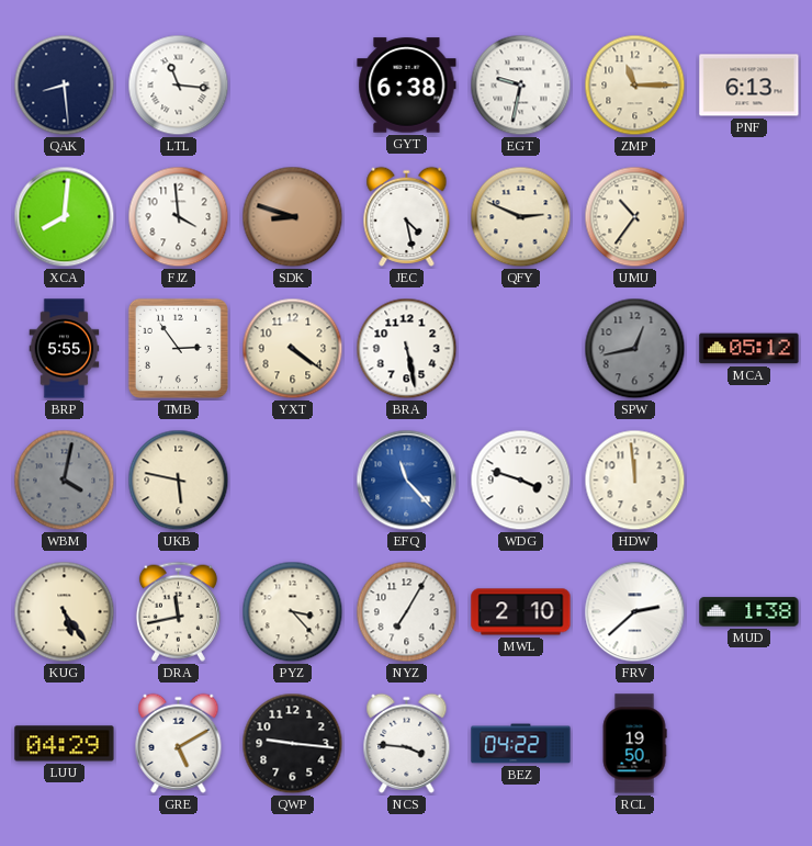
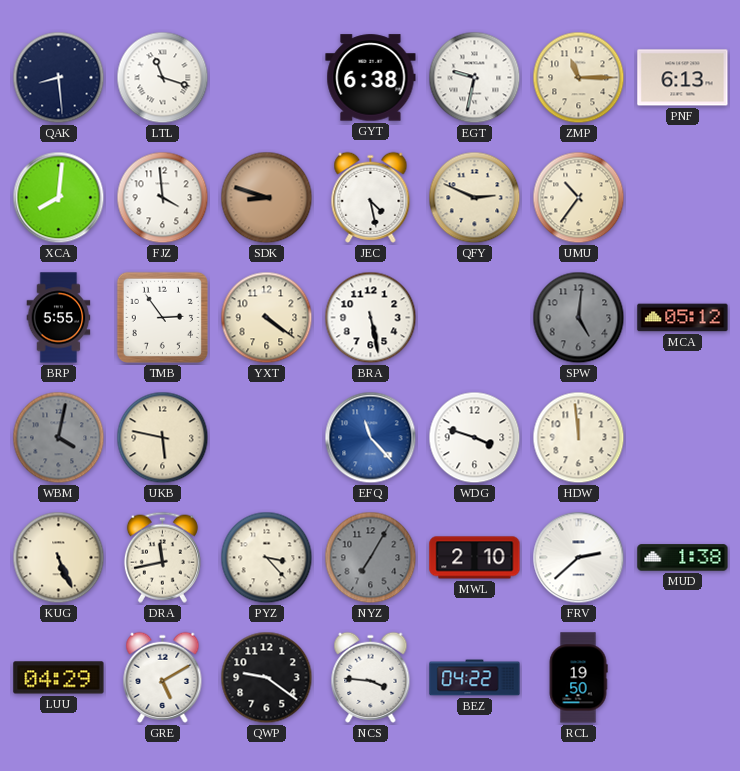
LTL: 11:16 -> 11:18
SPW: 12:43 -> 5:01
KUG: 5:24 -> 5:26
NYZ dial: white -> grey
QWP: 9:16 -> 9:21
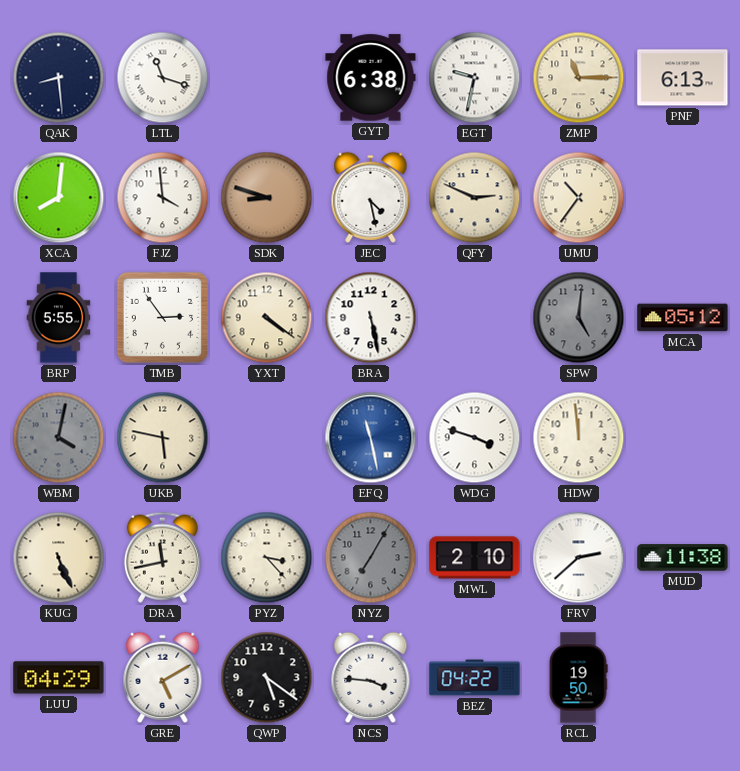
EFQ: 11:23 -> 11:28
MUD: 1:38 -> 11:38
QWP: 9:21 -> 5:21
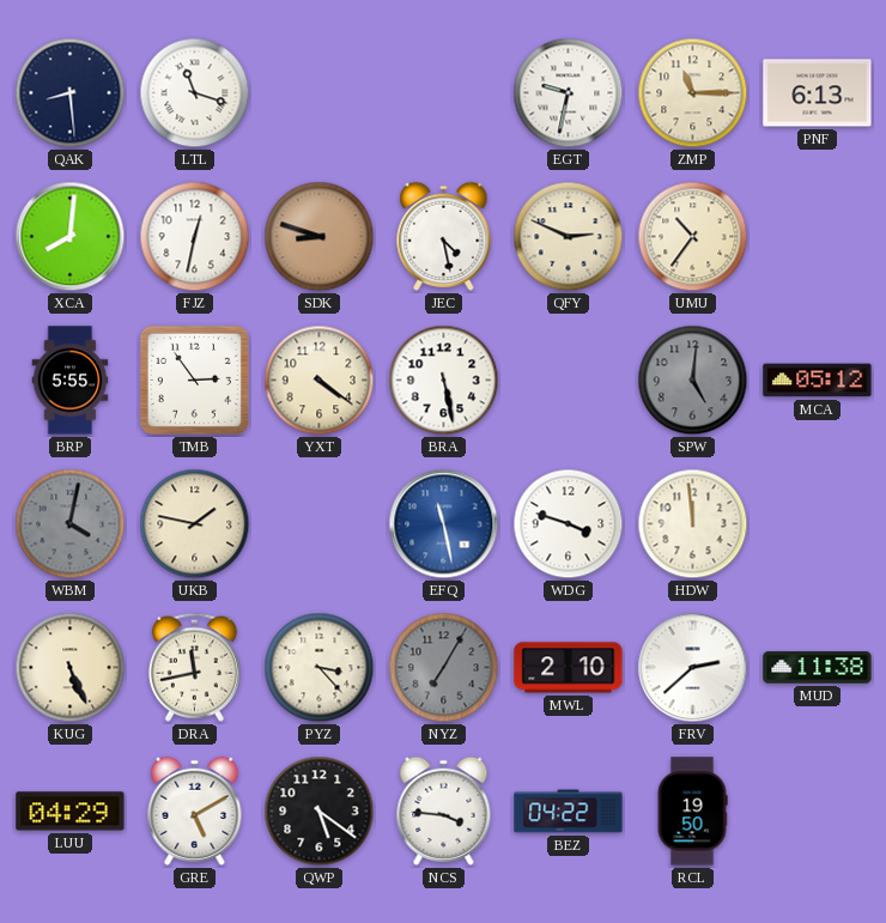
GYT: 6:38 -> none
FJZ: 3:59 -> 12:32
UKB: 5:47 -> 1:47
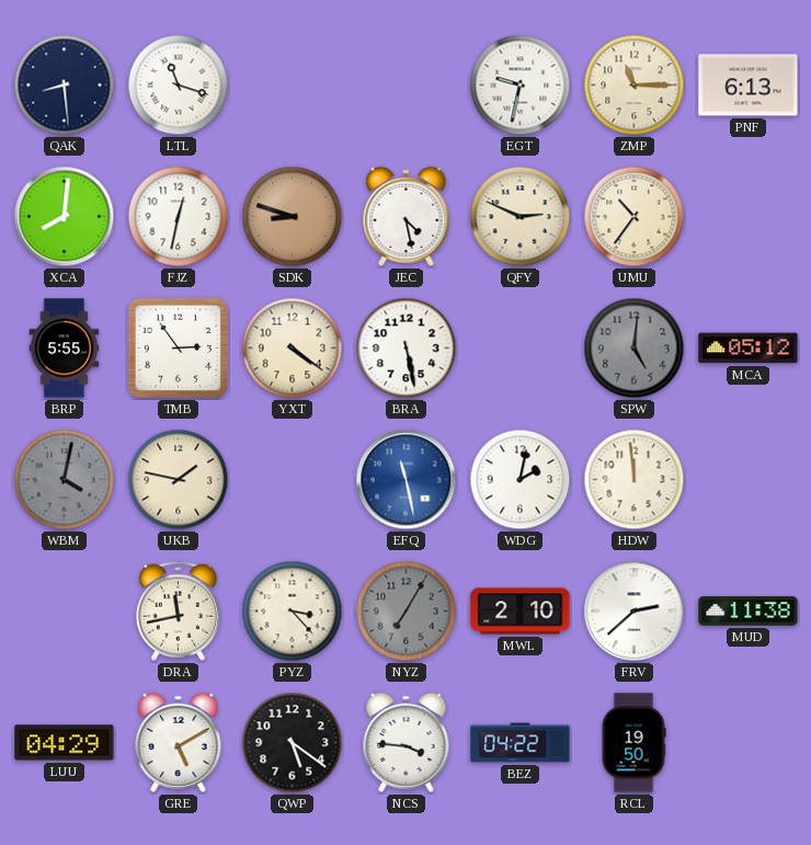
WDG: 3:48 -> 2:02
KUG: 5:26 -> none
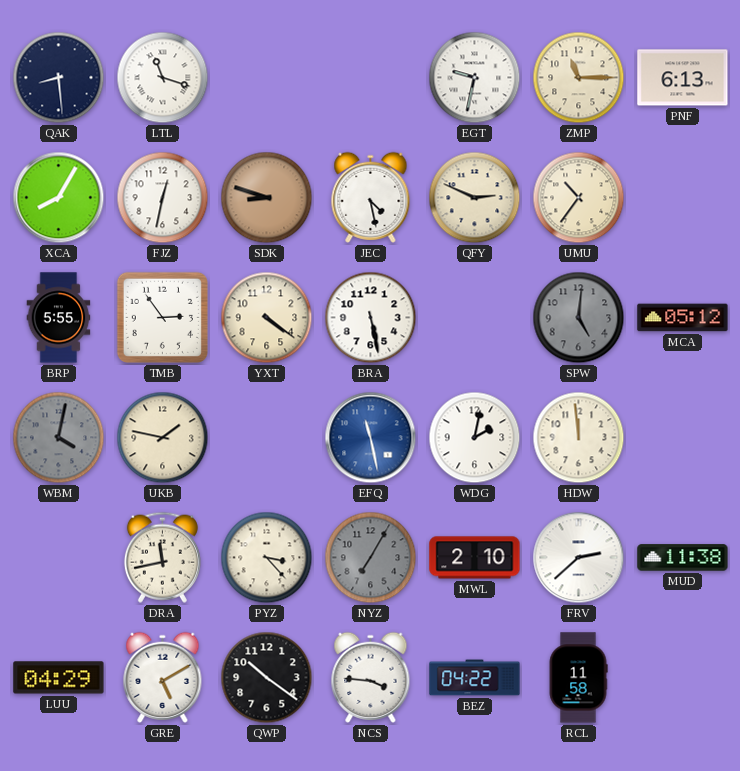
XCA: 8:01 -> 8:05
QWP: 5:21 -> 10:21
RCL: 19:50 -> 11:58
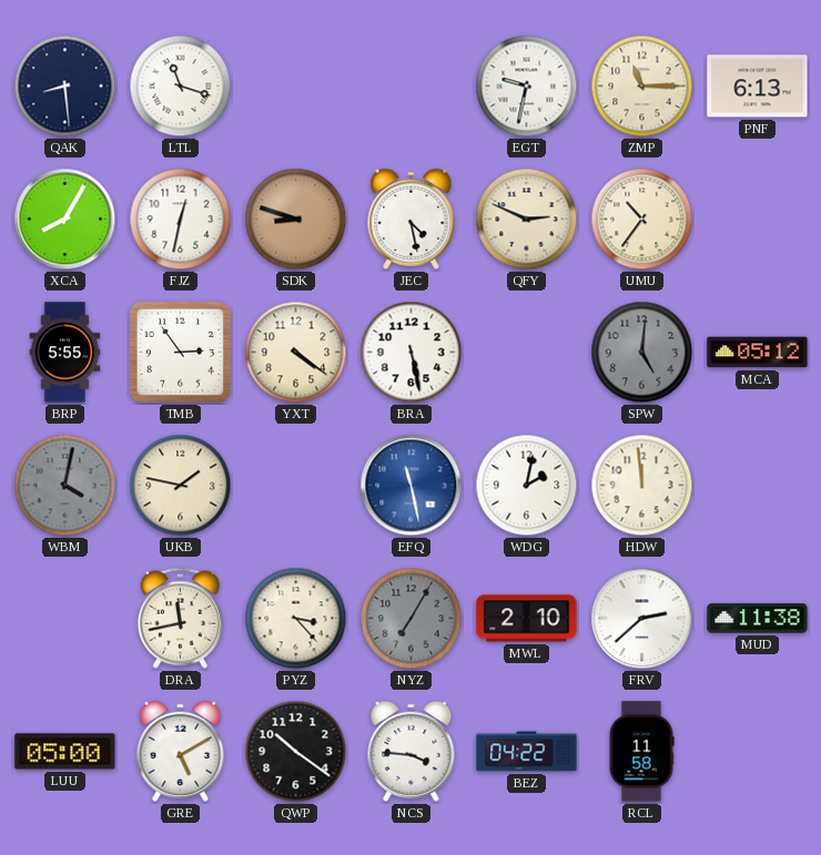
LUU: 04:29 -> 05:00
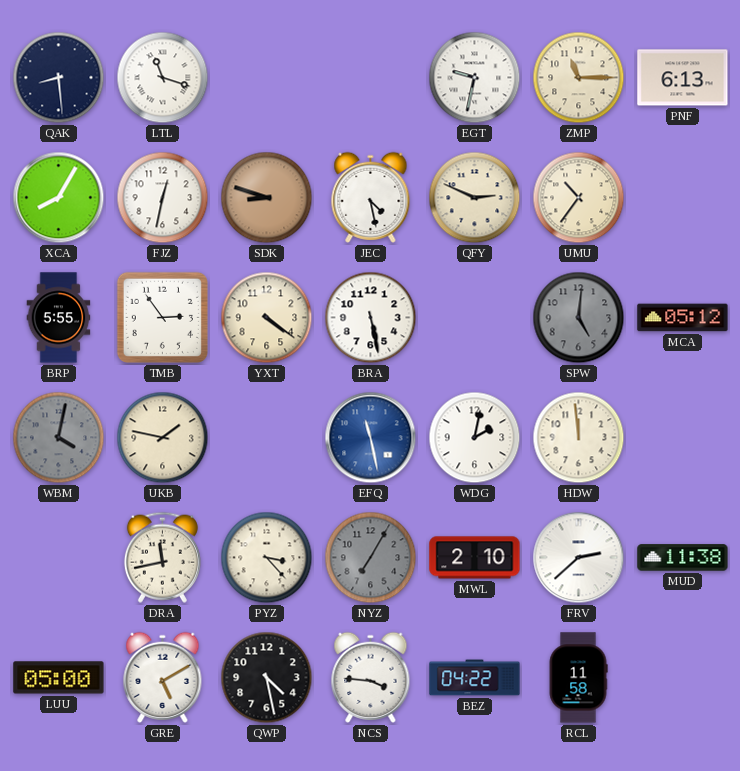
QWP: 10:21 -> 4:28
